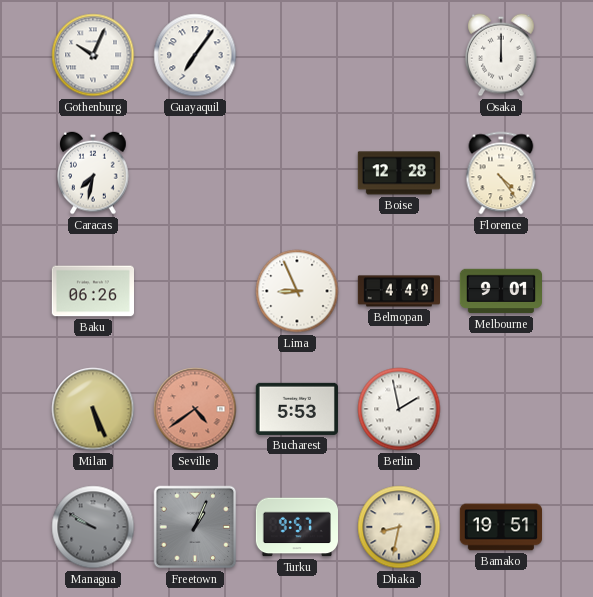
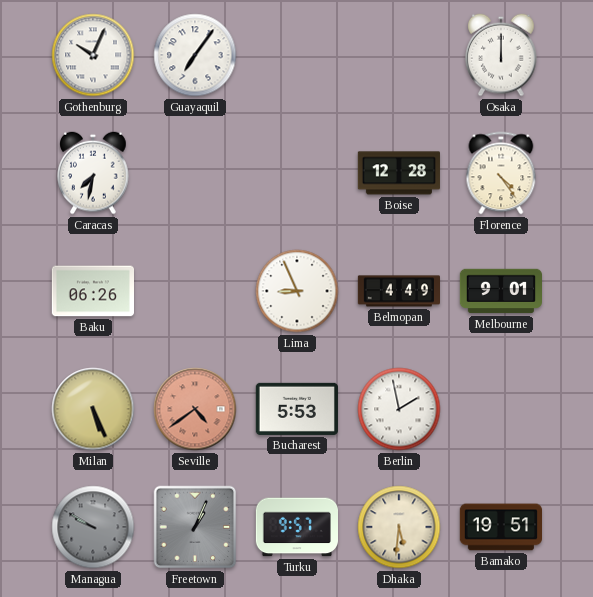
Dhaka: 8:32 -> 5:31
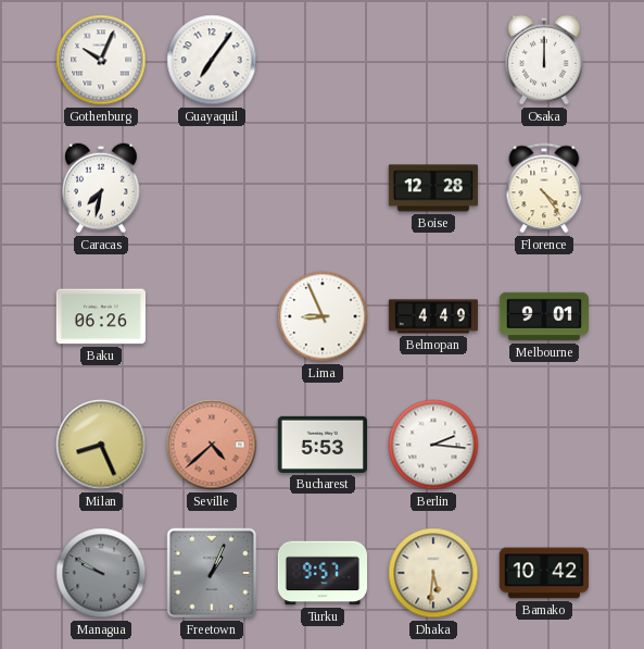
Milan: 5:26 -> 8:26
Seville: 4:39 -> 4:38
Berlin: 1:58 -> 2:16
Bamako: 19:51 -> 10:42
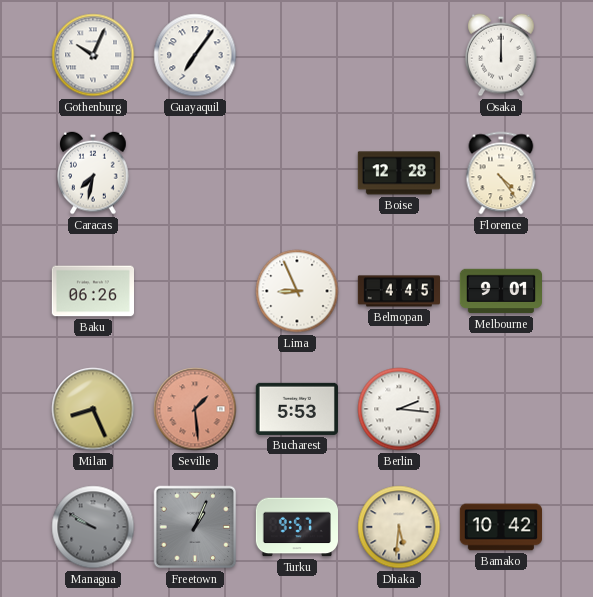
Belmopan: 4:49 -> 4:45
Seville: 4:38 -> 1:29
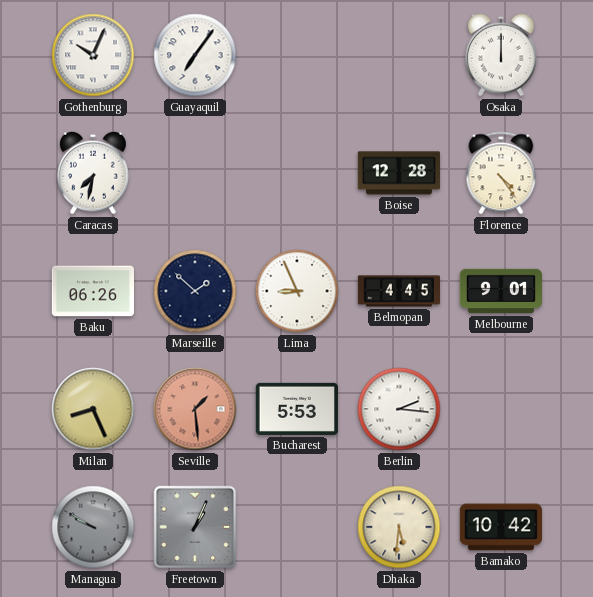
Marseille: none -> 1:52
Turku: 9:57 -> none
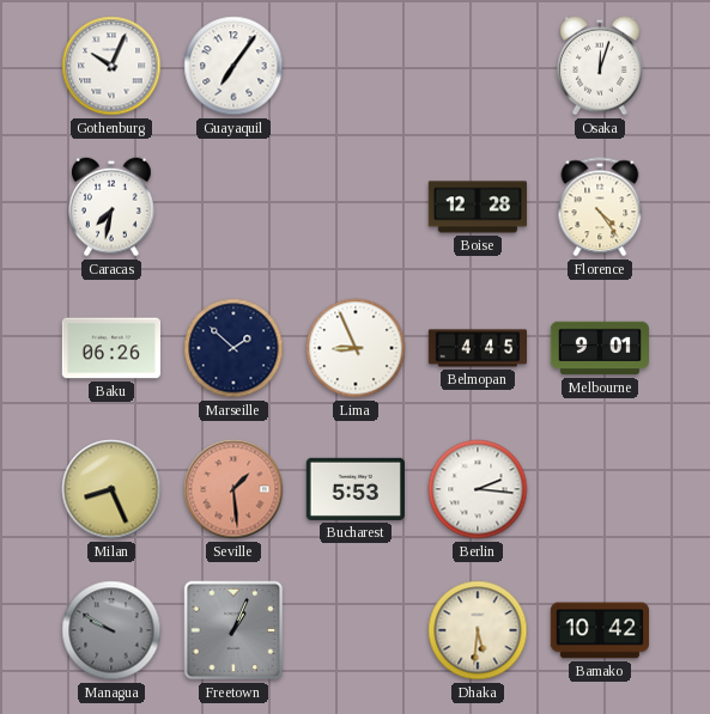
Osaka: 12:00 -> 12:03
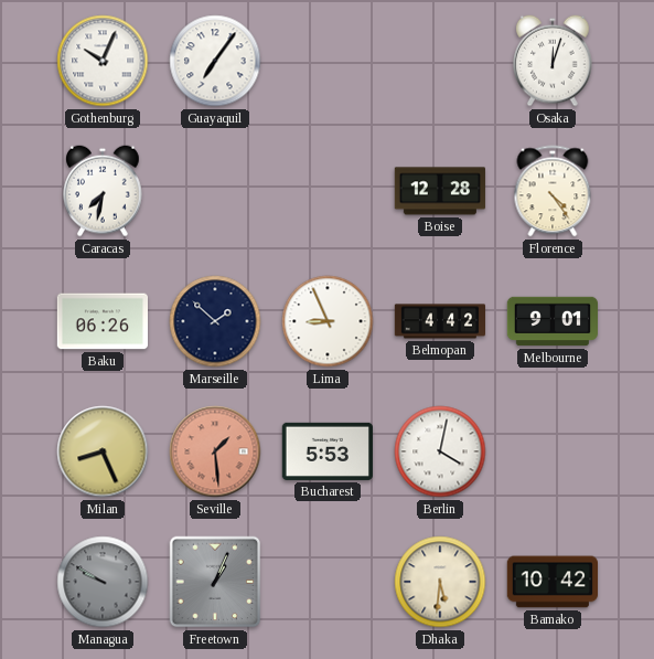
Belmopan: 4:45 -> 4:42
Berlin: 2:16 -> 4:02
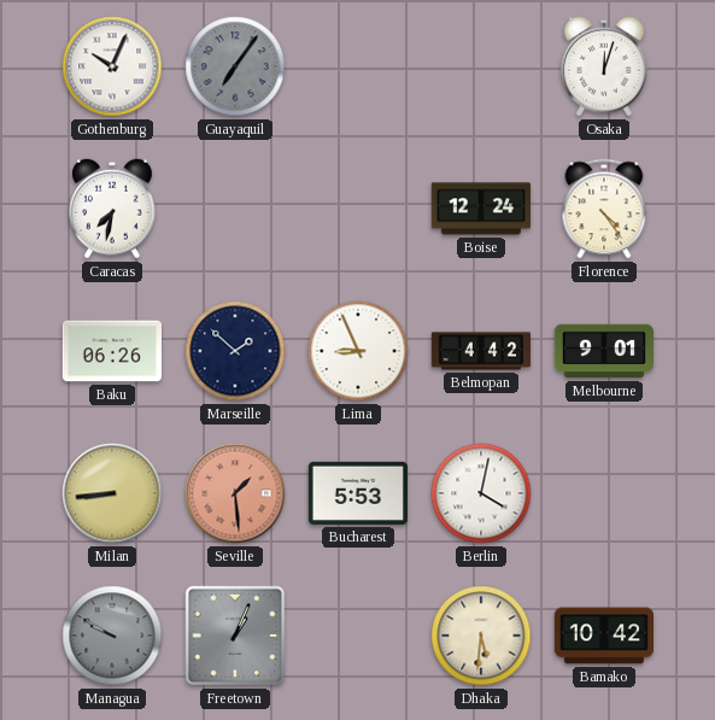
Guayaquil dial: white -> grey
Boise: 12:28 -> 12:24
Milan: 8:26 -> 8:44
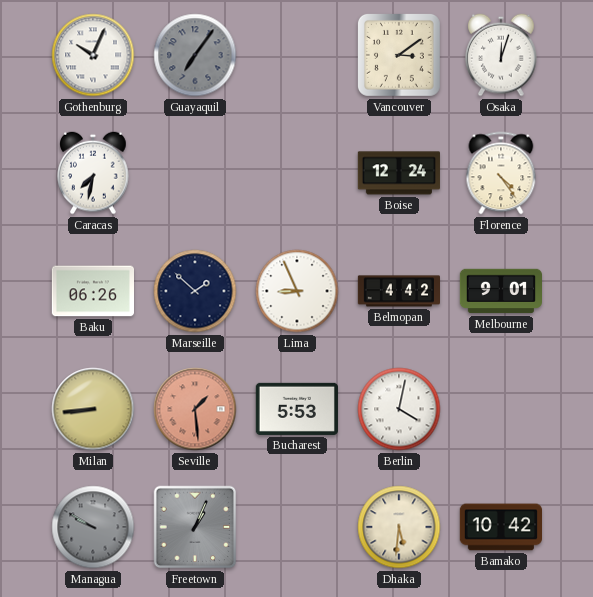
Vancouver: none -> 3:09
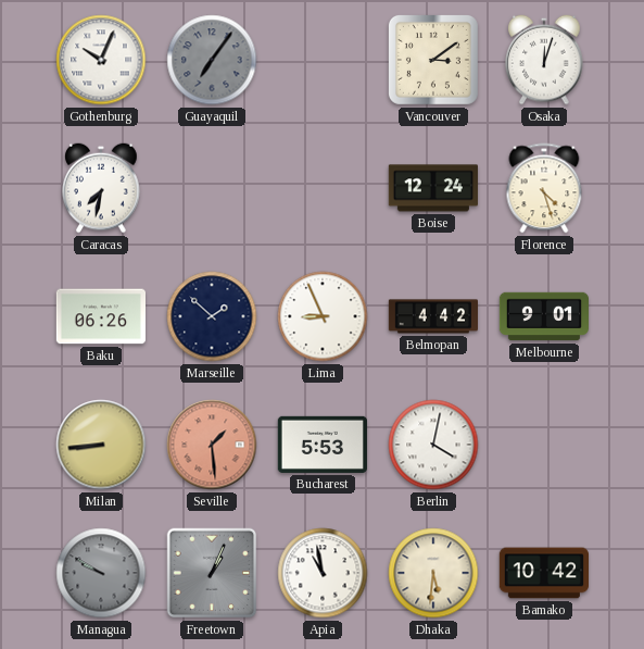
Florence: 4:24 -> 4:27
Apia: none -> 10:58
